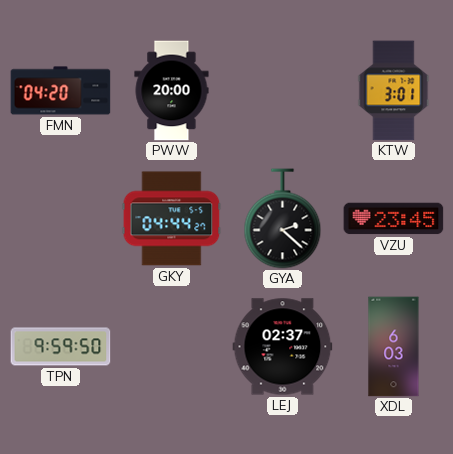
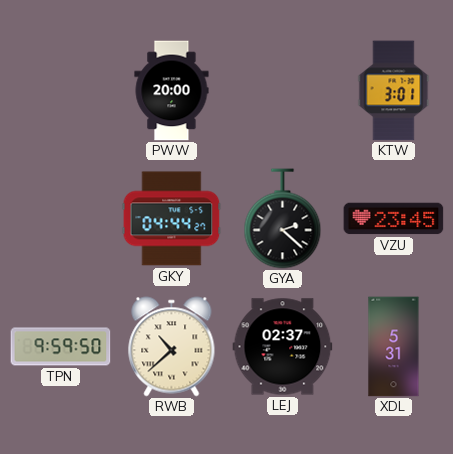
FMN: 04:20 -> none
RWB: none -> 10:38
XDL: 6:03 -> 5:31
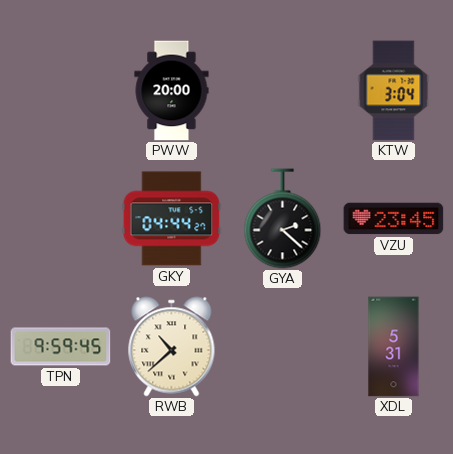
KTW: 3:01 -> 3:04
TPN: 9:59:50 -> 9:59:45
LEJ: 02:37 -> none
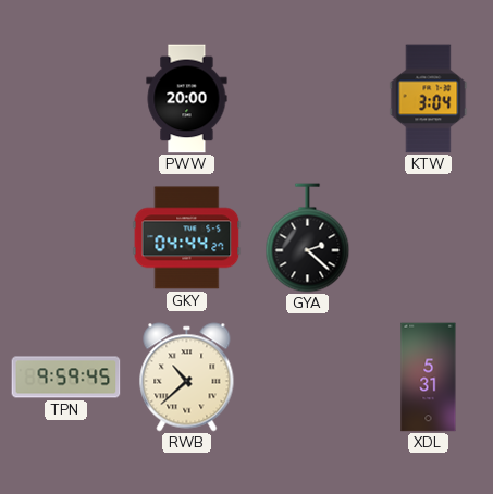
VZU: 23:45 -> none
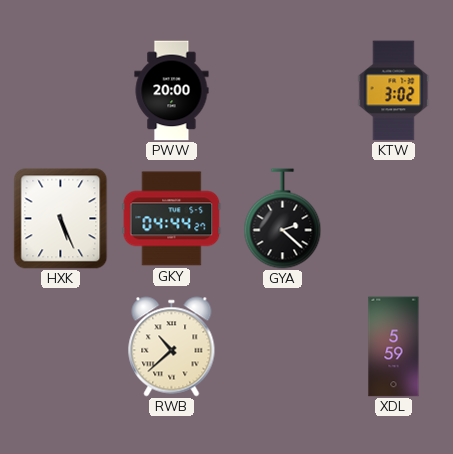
KTW: 3:04 -> 3:02
HXK: none -> 5:26
TPN: 9:59 -> none
XDL: 5:31 -> 5:59
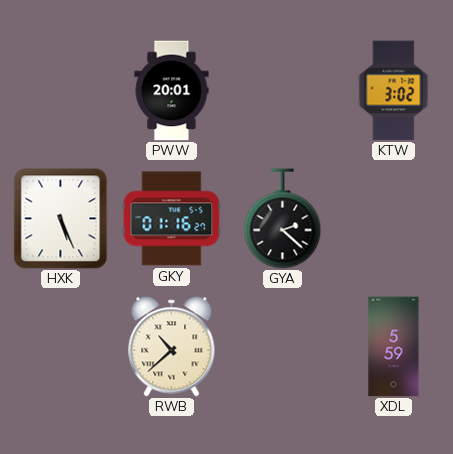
PWW: 20:00 -> 20:01
GKY: 04:44 -> 01:16
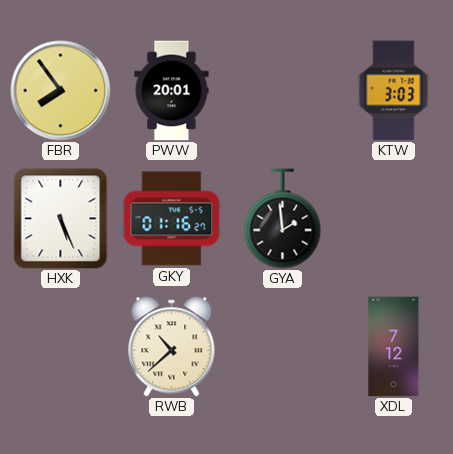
FBR: none -> 7:54
KTW: 3:02 -> 3:03
GYA: 2:22 -> 1:59
XDL: 5:59 -> 7:12
